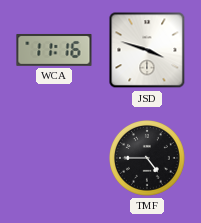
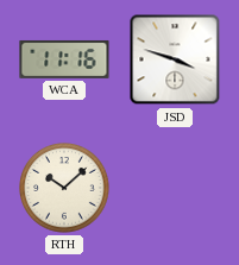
RTH: none -> 10:08
TMF: 4:45 -> none
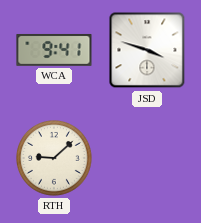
WCA: 11:16 -> 9:41
RTH: 10:08 -> 9:08
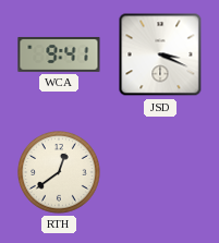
JSD: 3:48 -> 3:19
RTH: 9:08 -> 12:39
